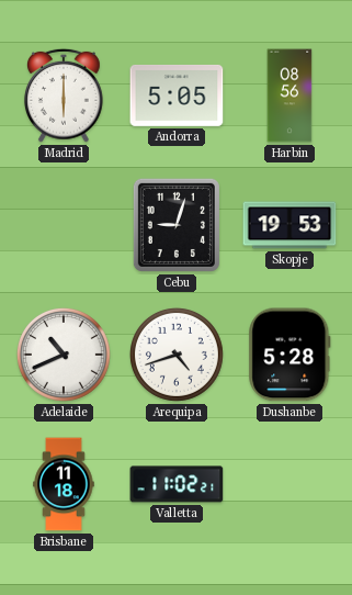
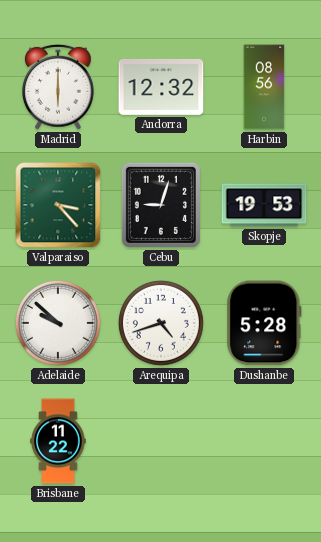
Andorra: 5:05 -> 12:32
Valparaiso: none -> 3:23
Adelaide: 10:41 -> 9:52
Brisbane: 11:18 -> 11:22
Valletta: 11:02 -> none
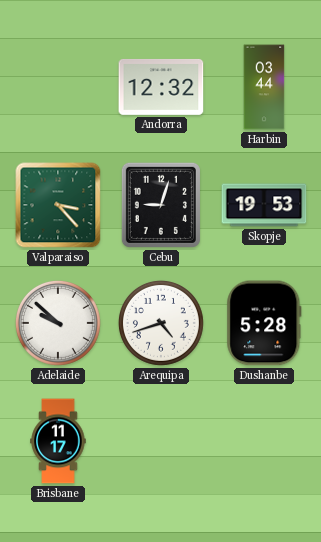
Madrid: 6:00 -> none
Harbin: 08:56 -> 03:44
Brisbane: 11:22 -> 11:17
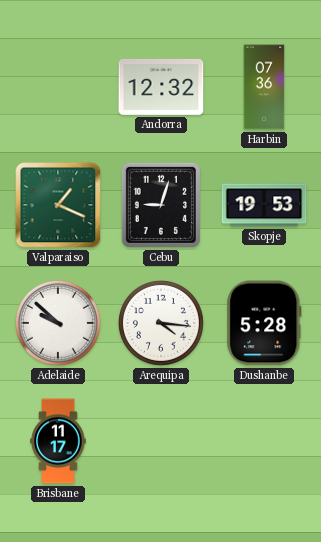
Harbin: 03:44 -> 07:36
Valparaiso: 3:23 -> 1:19
Arequipa: 4:42 -> 4:16
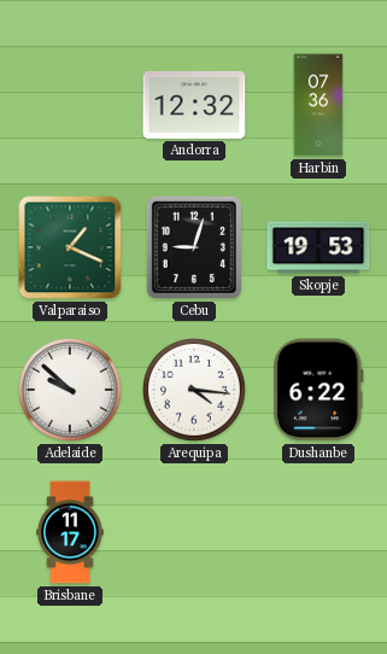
Dushanbe: 5:28 -> 6:22
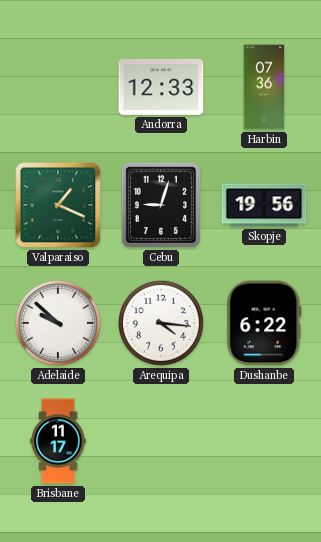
Andorra: 12:32 -> 12:33
Skopje: 19:53 -> 19:56
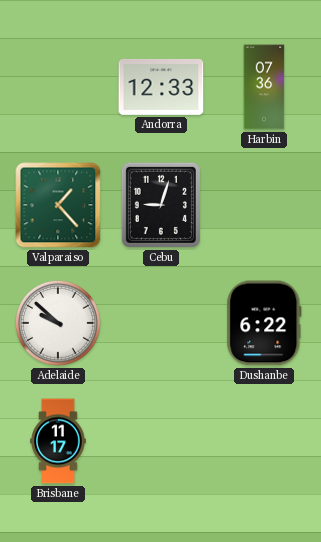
Valparaiso: 1:19 -> 1:23
Skopje: 19:56 -> none
Arequipa: 4:16 -> none
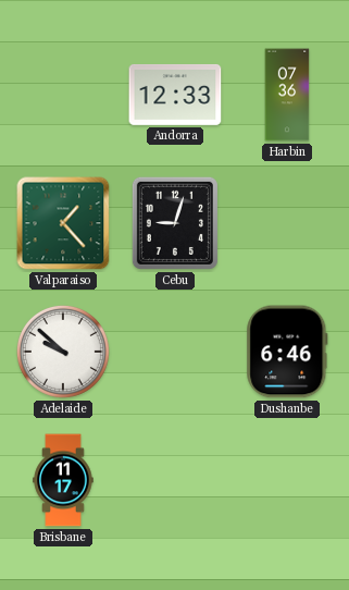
Dushanbe: 6:22 -> 6:46
